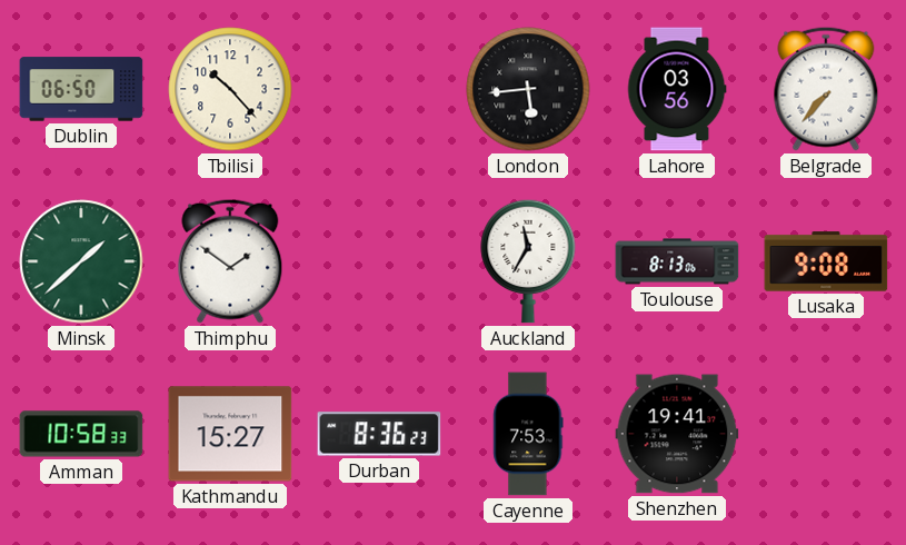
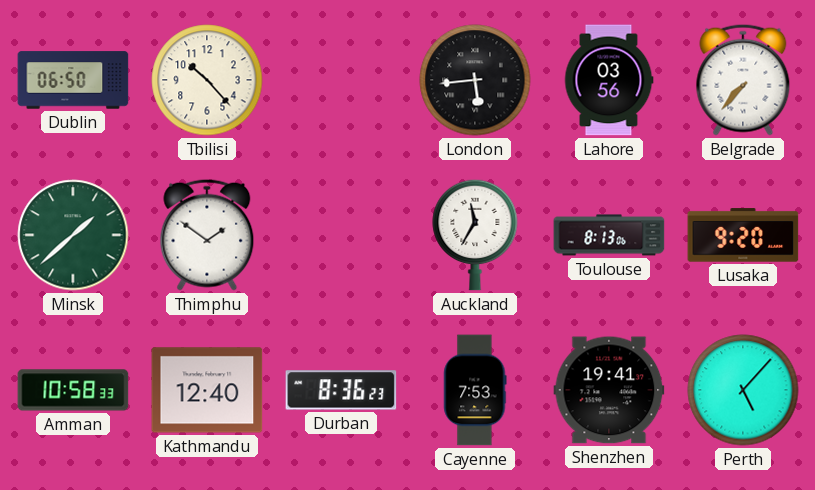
Lusaka: 9:08 -> 9:20
Kathmandu: 15:27 -> 12:40
Perth: none -> 5:07
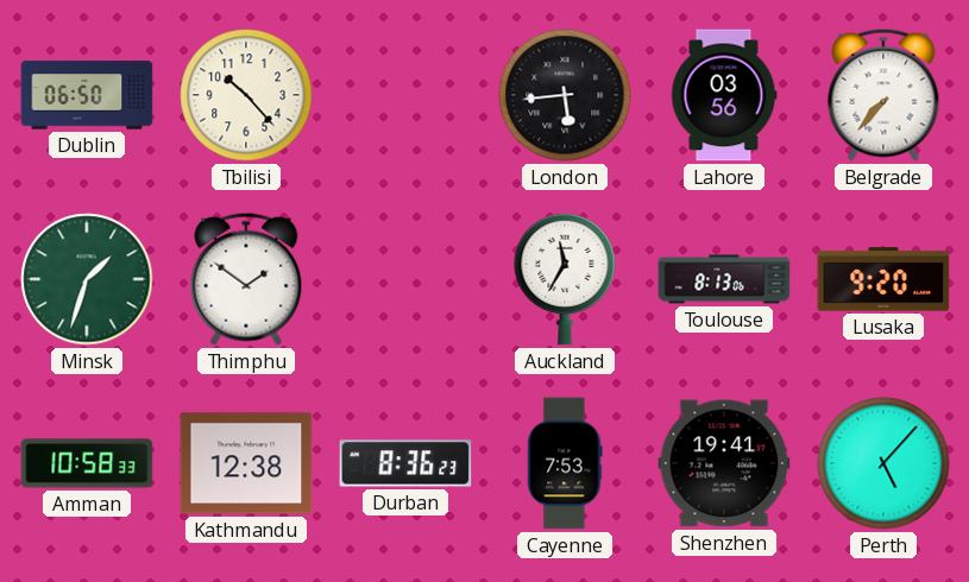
Minsk: 1:38 -> 1:33
Kathmandu: 12:40 -> 12:38
